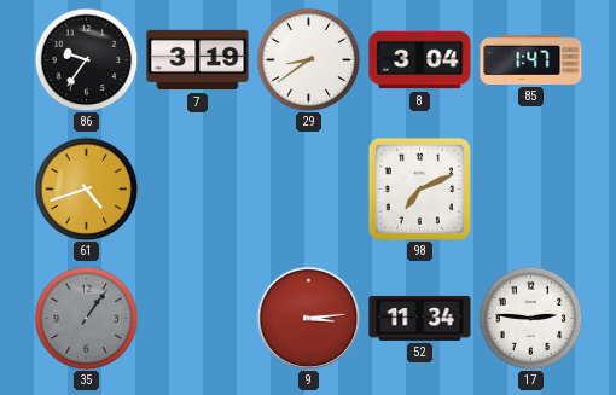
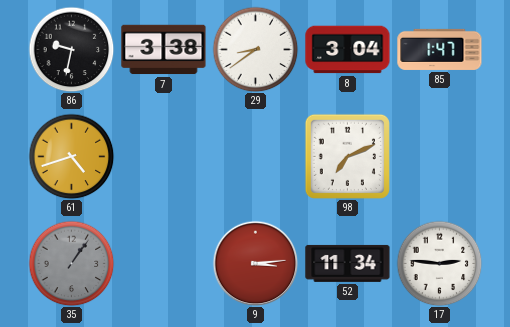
86: 9:36 -> 9:32
7: 3:19 -> 3:38
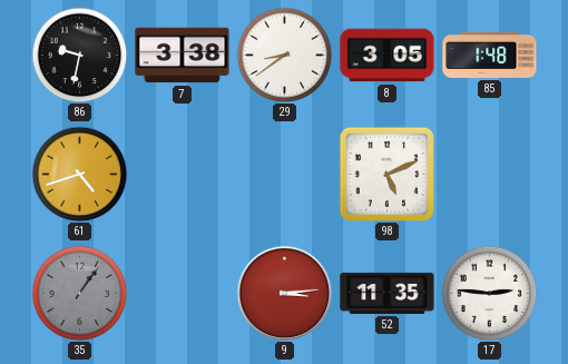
8: 3:04 -> 3:05
85: 1:47 -> 1:48
98: 7:11 -> 5:11
52: 11:34 -> 11:35
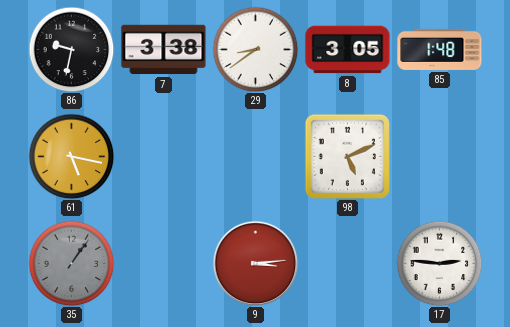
61: 4:42 -> 5:17
52: 11:35 -> none
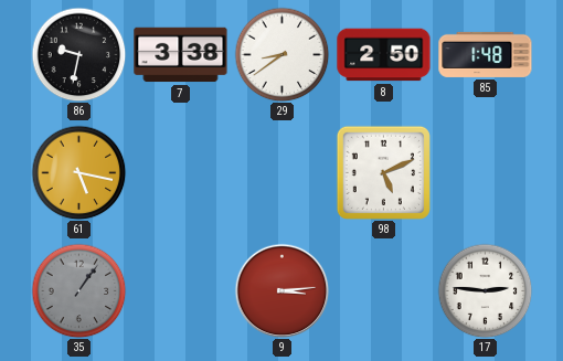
8: 3:05 -> 2:50
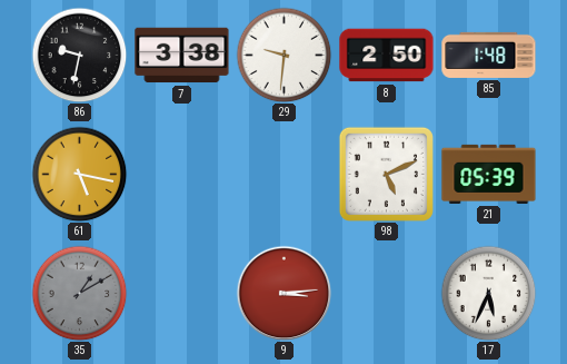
29: 8:39 -> 9:31
21: none -> 05:39
35: 1:06 -> 1:10
17: 2:46 -> 5:34
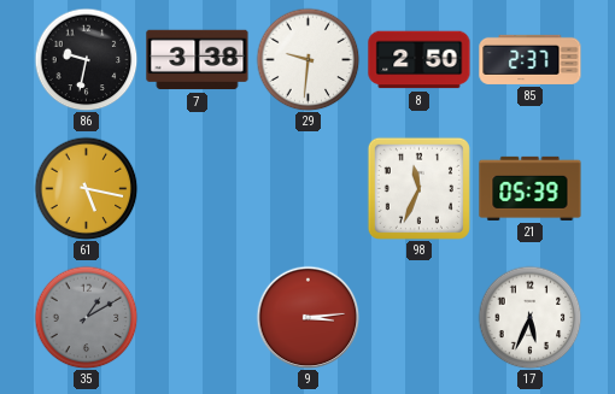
85: 1:48 -> 2:37
98: 5:11 -> 11:34
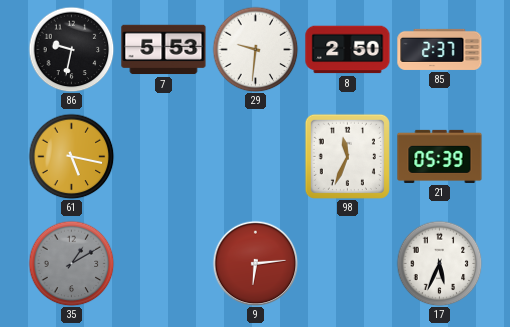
7: 3:38 -> 5:53
9: 3:14 -> 6:14
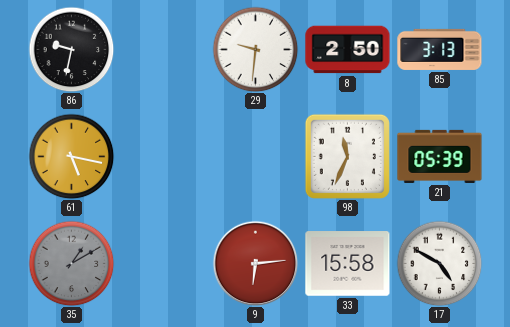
7: 5:53 -> none
85: 2:37 -> 3:13
33: none -> 15:58
17: 5:34 -> 4:50
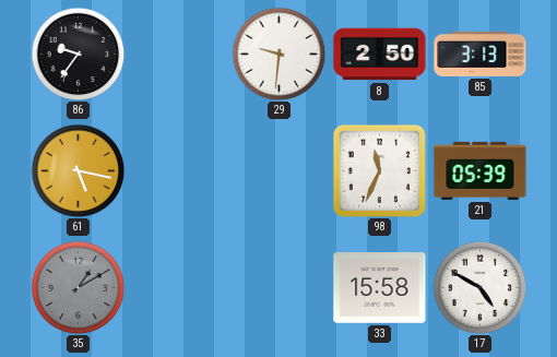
86: 9:32 -> 9:36
9: 6:14 -> none
